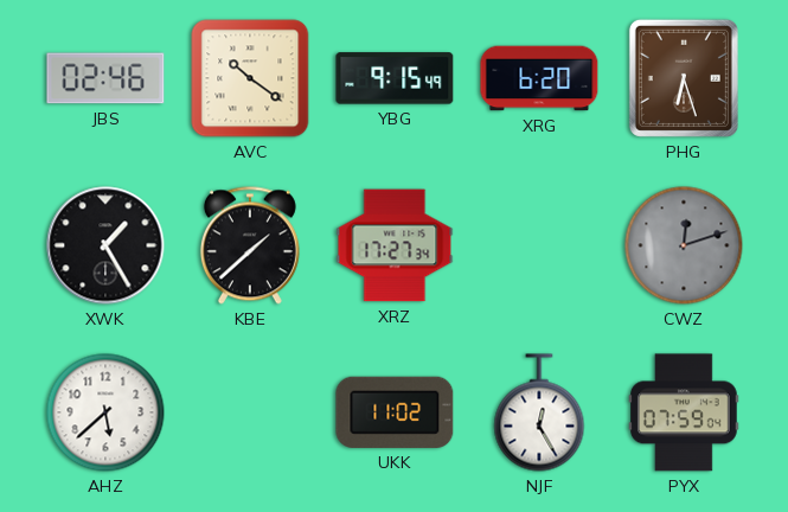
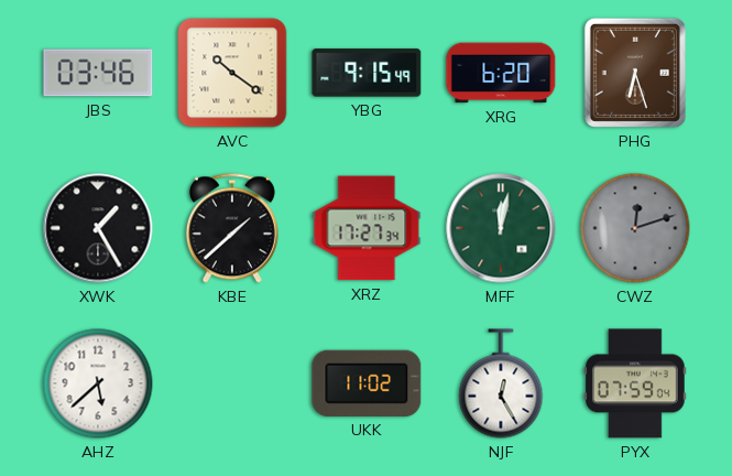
JBS: 02:46 -> 03:46
MFF: none -> 12:02
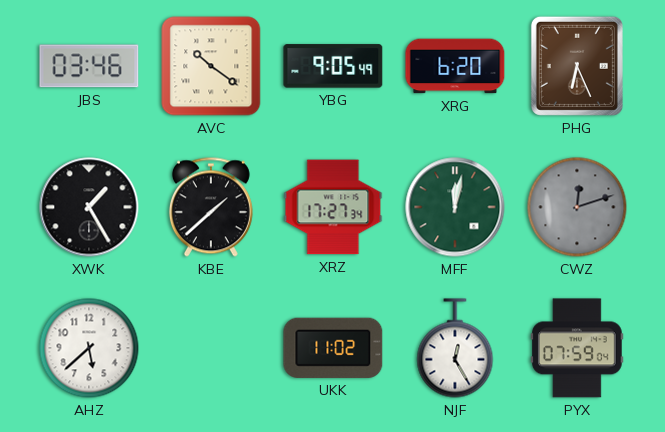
YBG: 9:15 -> 9:05
PHG: 6:27 -> 6:26
